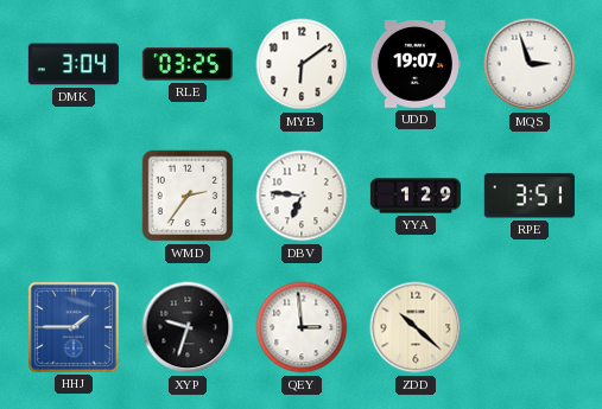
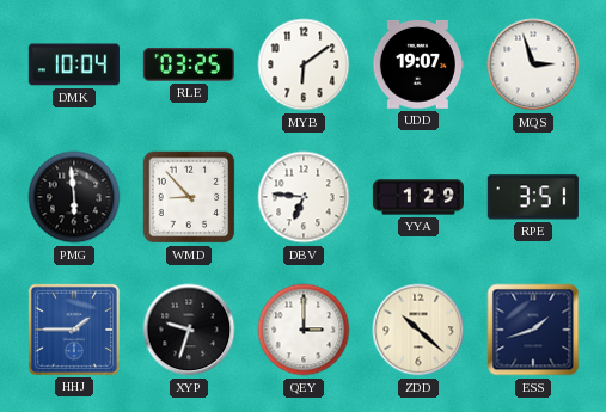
DMK: 3:04 -> 10:04
PMG: none -> 5:59
WMD: 2:36 -> 8:53
QEY: 2:59 -> 3:00
ESS: none -> 1:42
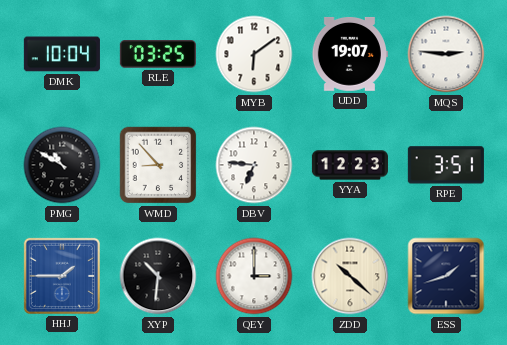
MQS: 2:57 -> 2:46
PMG: 5:59 -> 10:50
YYA: 1:29 -> 12:23
XYP: 9:33 -> 10:31
